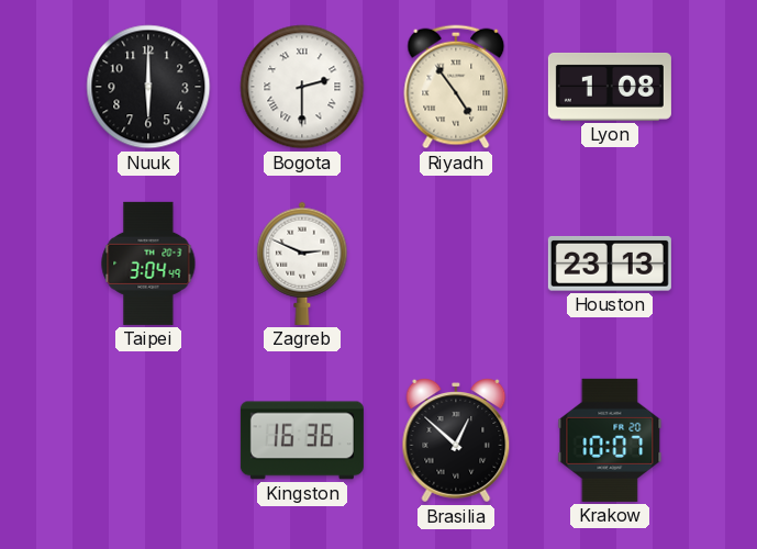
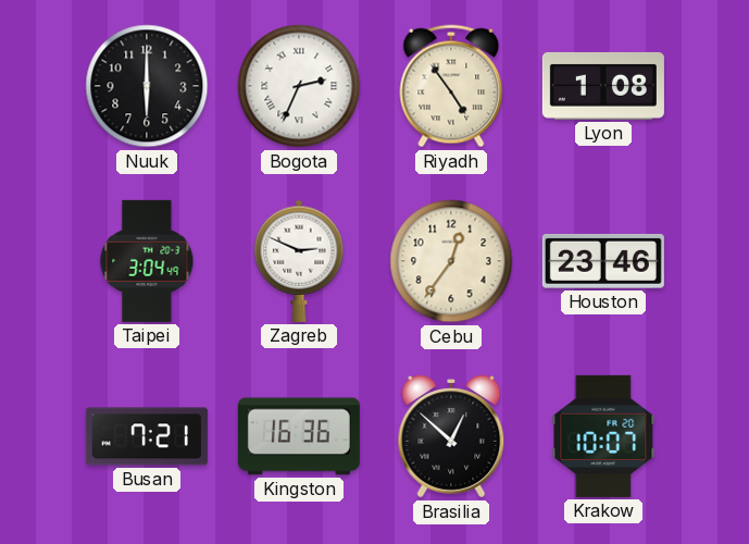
Bogota: 2:30 -> 2:34
Cebu: none -> 12:36
Houston: 23:13 -> 23:46
Busan: none -> 7:21
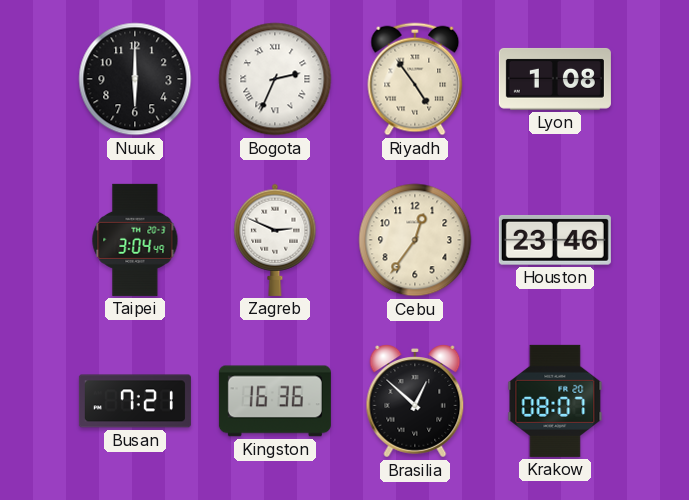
Krakow: 10:07 -> 08:07
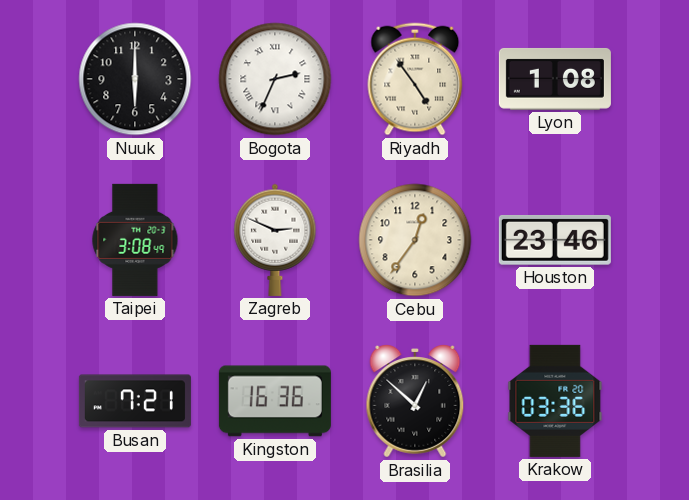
Taipei: 3:04 -> 3:08
Krakow: 08:07 -> 03:36
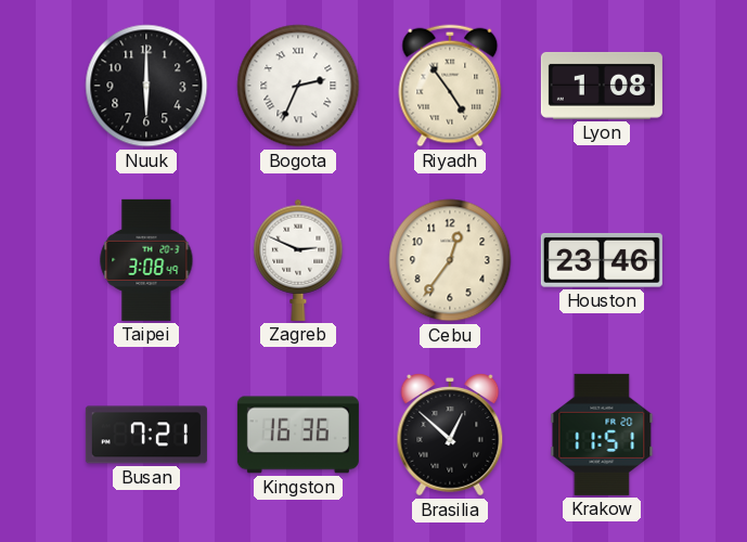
Krakow: 03:36 -> 11:51
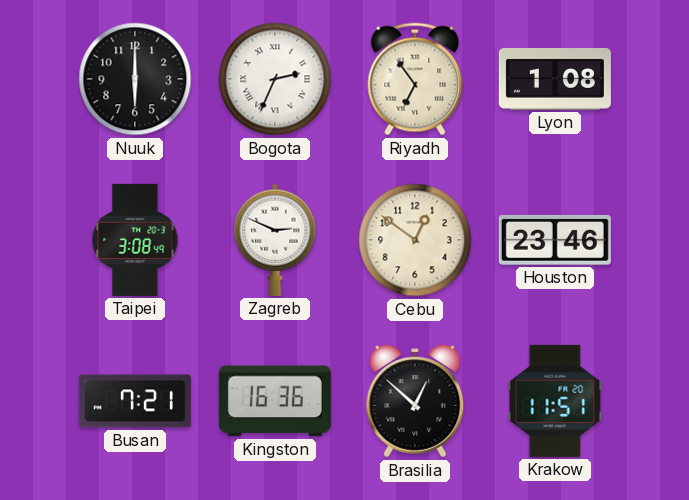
Riyadh: 4:54 -> 6:54
Cebu: 12:36 -> 12:51
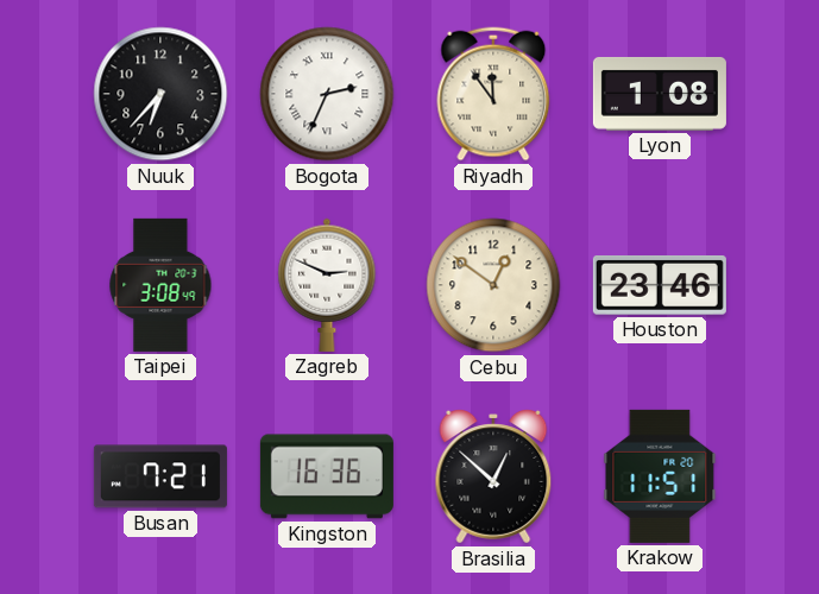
Nuuk: 6:00 -> 6:37
Riyadh: 6:54 -> 11:54
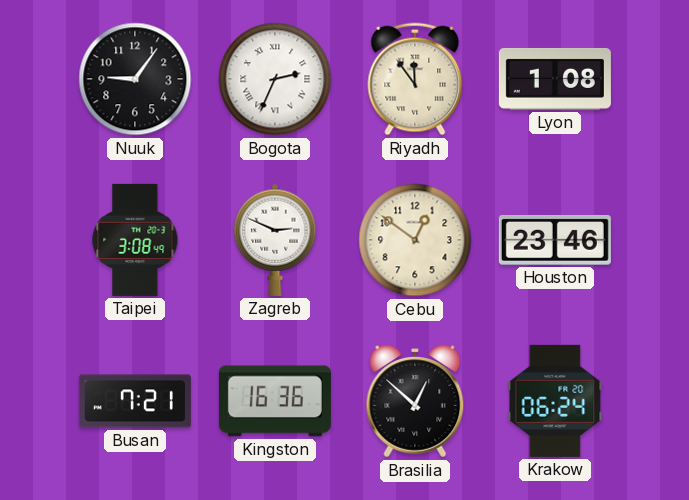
Nuuk: 6:37 -> 9:06
Krakow: 11:51 -> 06:24
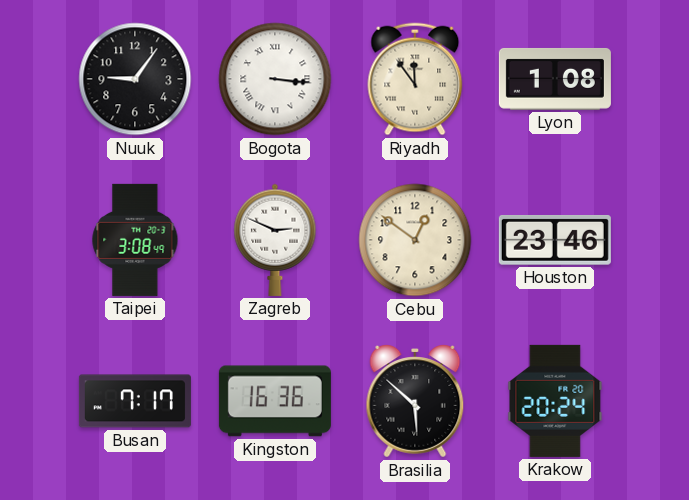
Bogota: 2:34 -> 3:16
Busan: 7:21 -> 7:17
Brasilia: 12:52 -> 5:52
Krakow: 06:24 -> 20:24
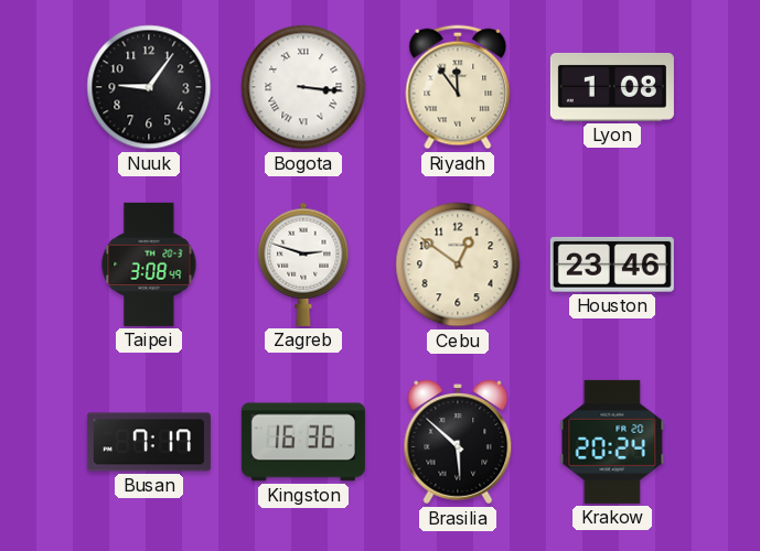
Zagreb: 2:49 -> 2:48
